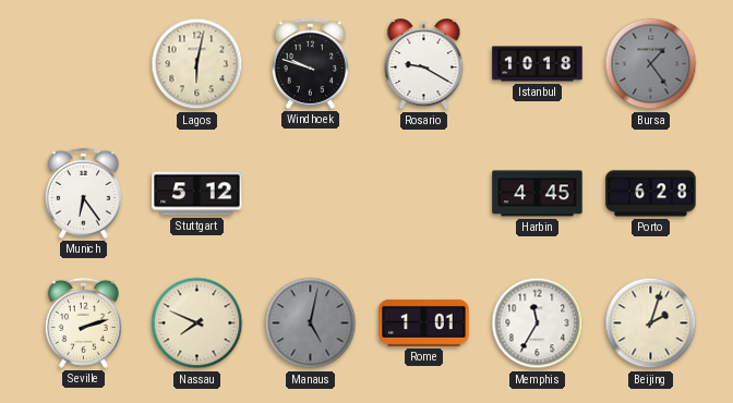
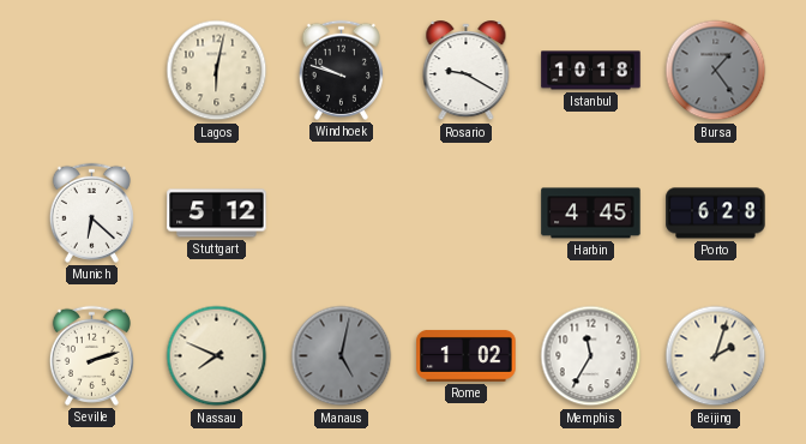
Munich: 6:24 -> 6:22
Rome: 1:01 -> 1:02
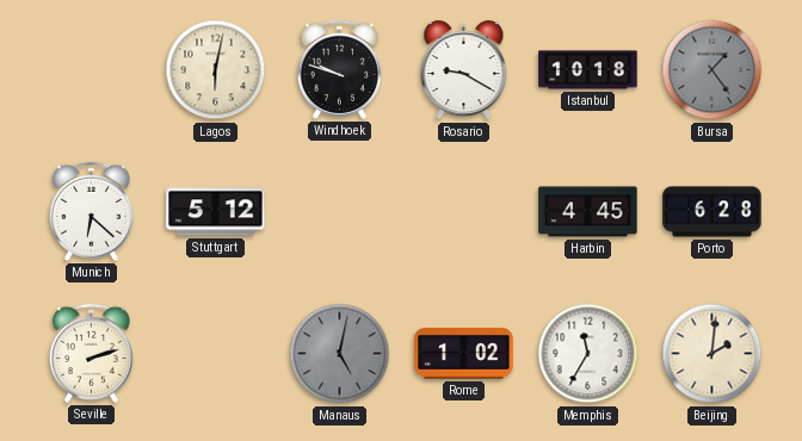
Nassau: 7:49 -> none
Beijing: 2:03 -> 2:01
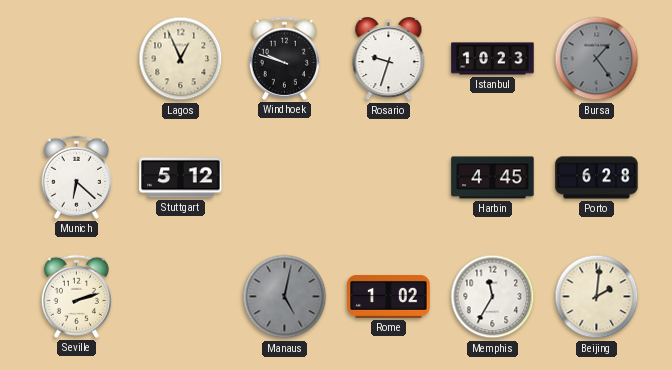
Lagos: 6:02 -> 12:56
Rosario: 9:20 -> 9:33
Istanbul: 10:18 -> 10:23
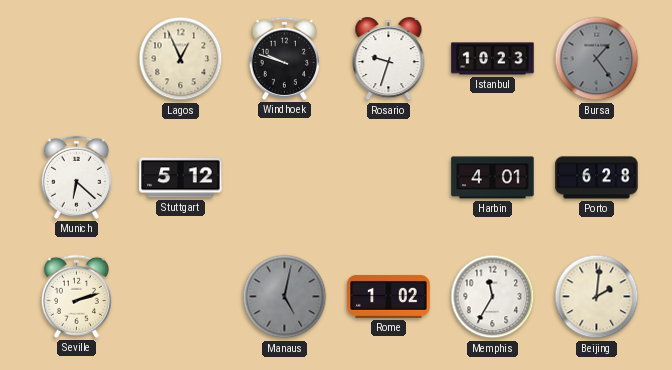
Harbin: 4:45 -> 4:01
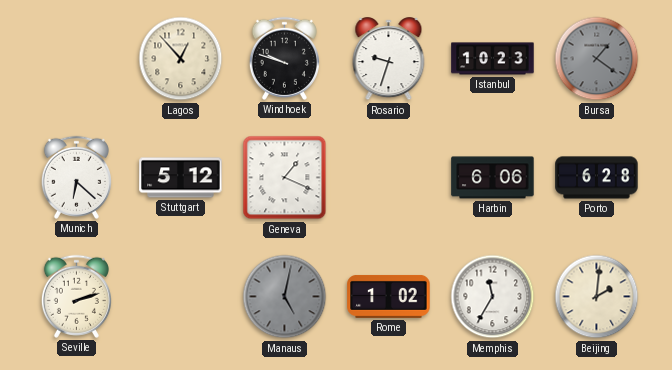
Lagos: 12:56 -> 12:53
Bursa: 1:24 -> 1:21
Geneva: none -> 1:19
Harbin: 4:01 -> 6:06
